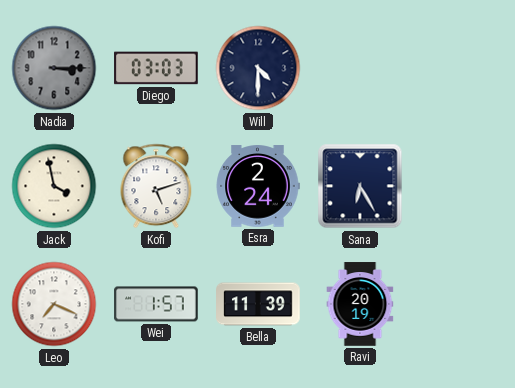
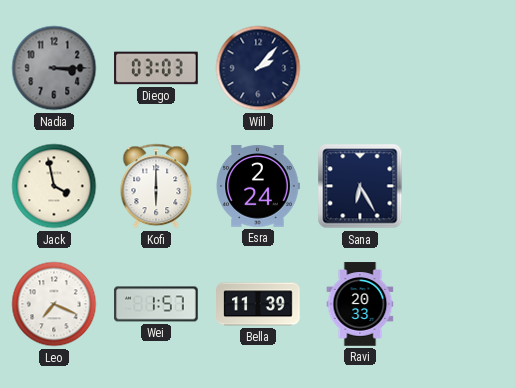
Will: 4:30 -> 2:07
Kofi: 5:12 -> 6:00
Ravi: 20:19 -> 20:33
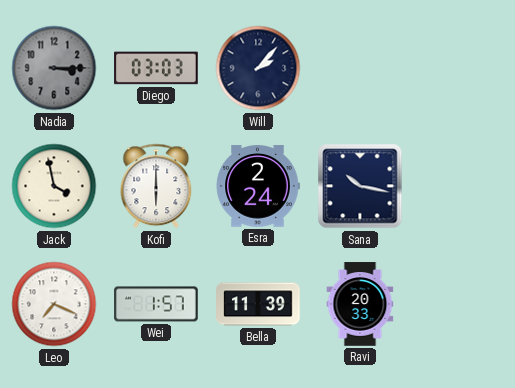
Sana: 6:25 -> 10:17
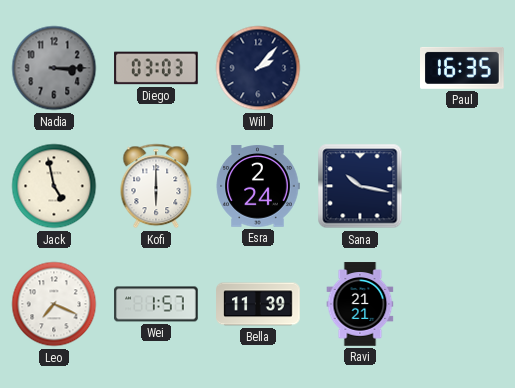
Paul: none -> 16:35
Jack: 3:58 -> 4:58
Ravi: 20:33 -> 21:21
